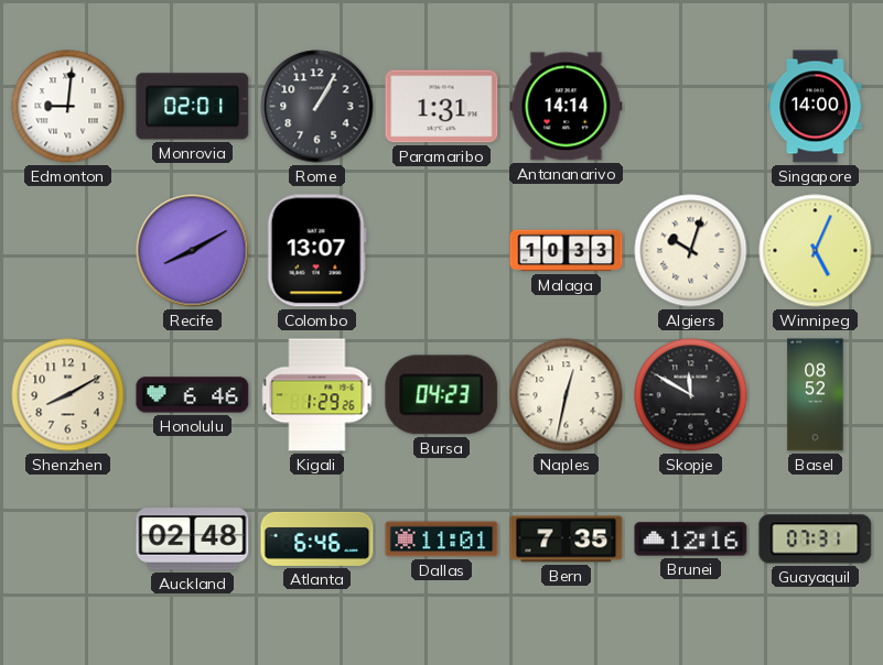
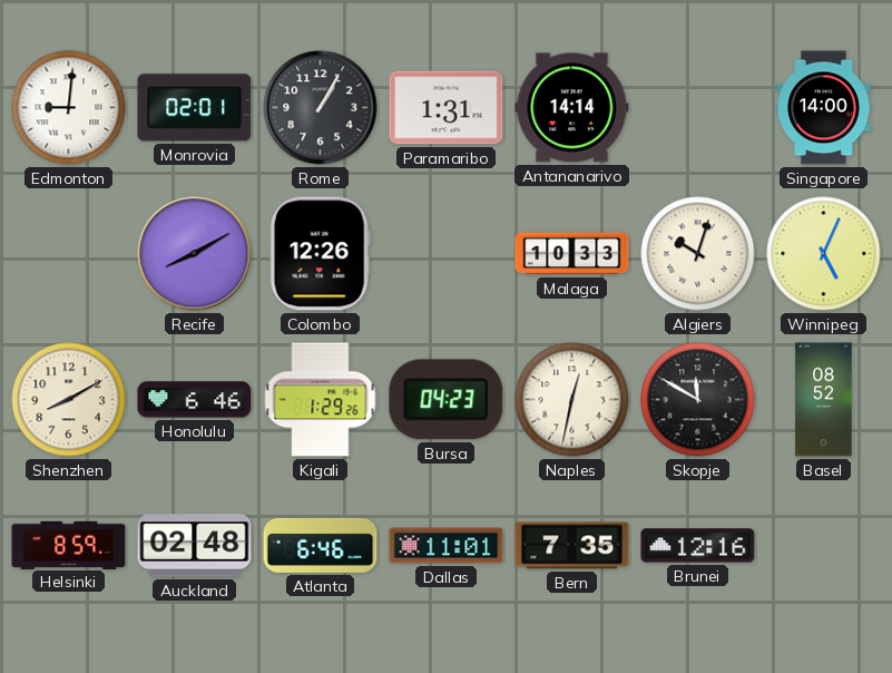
Colombo: 13:07 -> 12:26
Helsinki: none -> 8:59
Guayaquil: 07:31 -> none
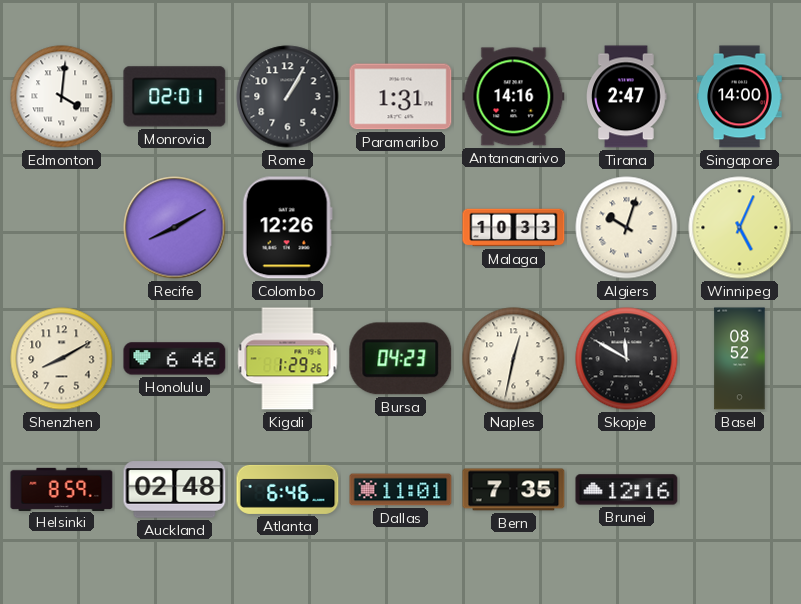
Edmonton: 9:01 -> 4:01
Antananarivo: 14:14 -> 14:16
Tirana: none -> 2:47
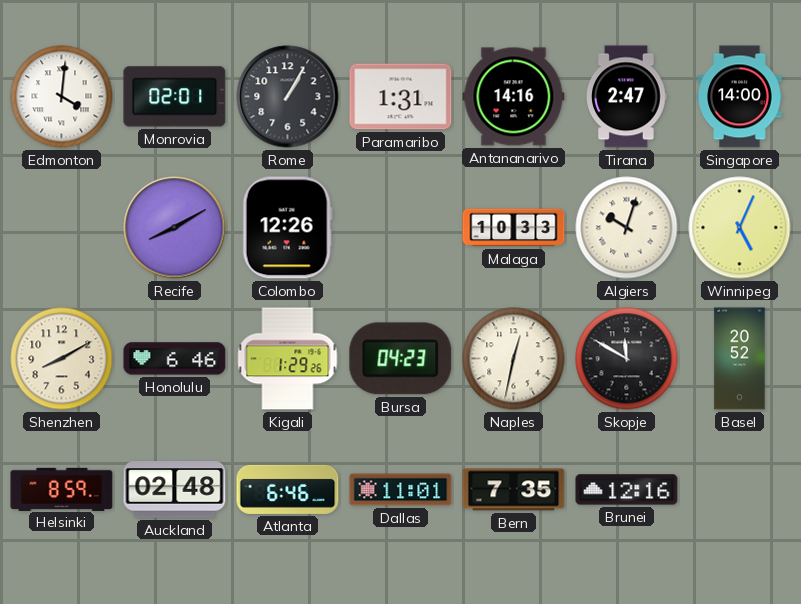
Basel: 08:52 -> 20:52
